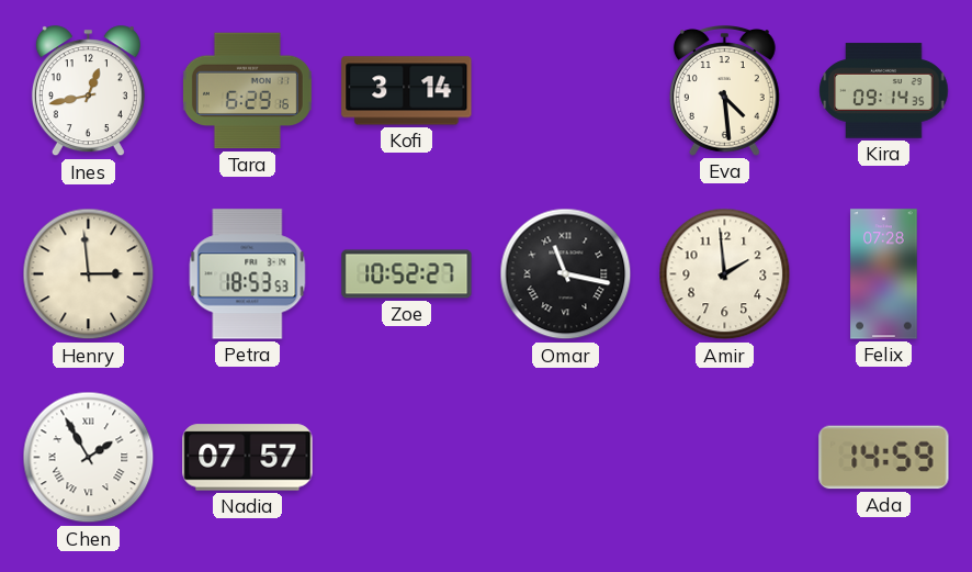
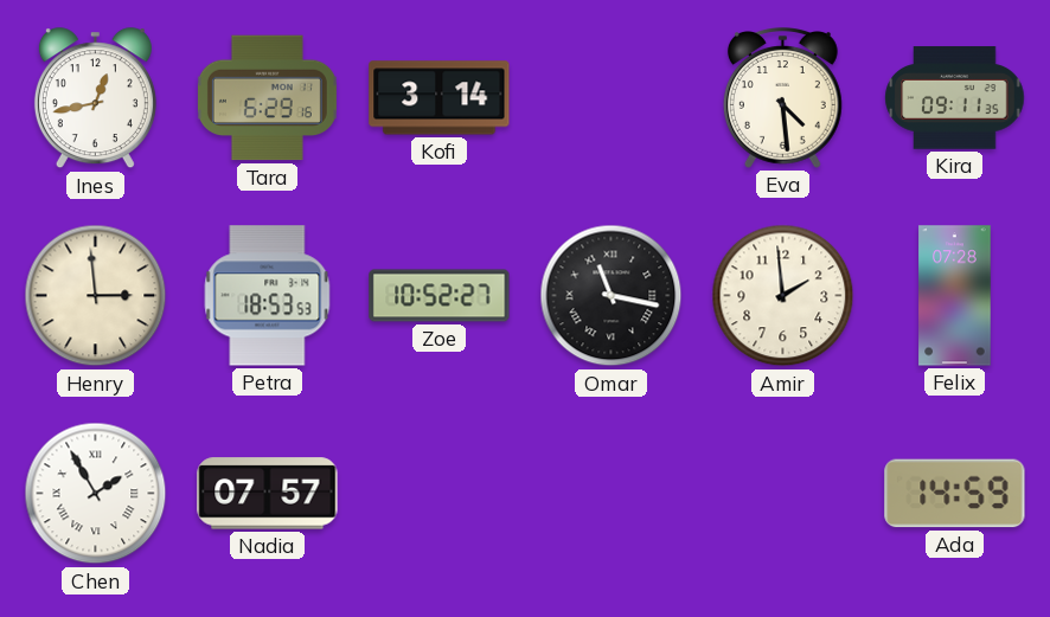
Kira: 09:14 -> 09:11
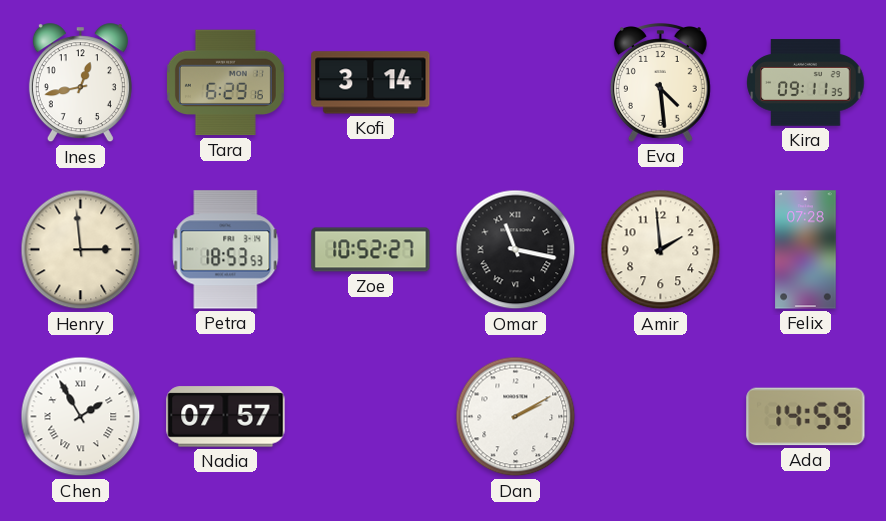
Dan: none -> 2:10
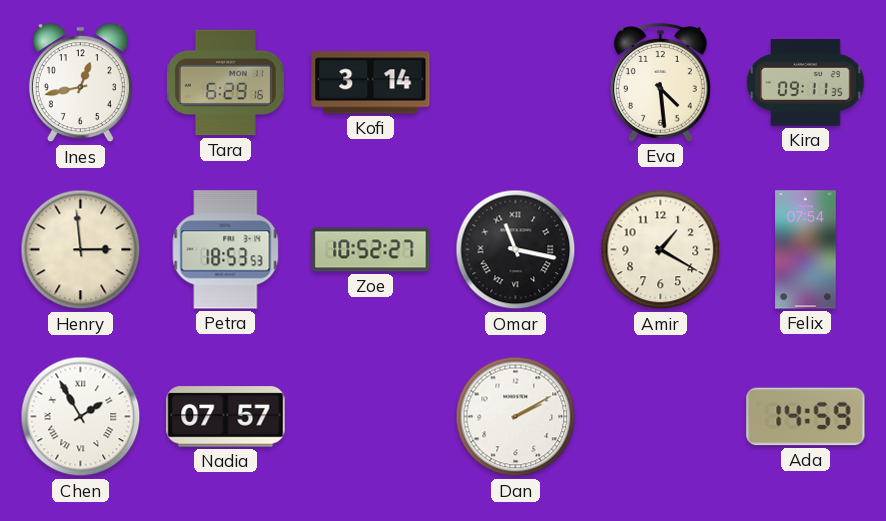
Amir: 1:59 -> 1:20
Felix: 07:28 -> 07:54
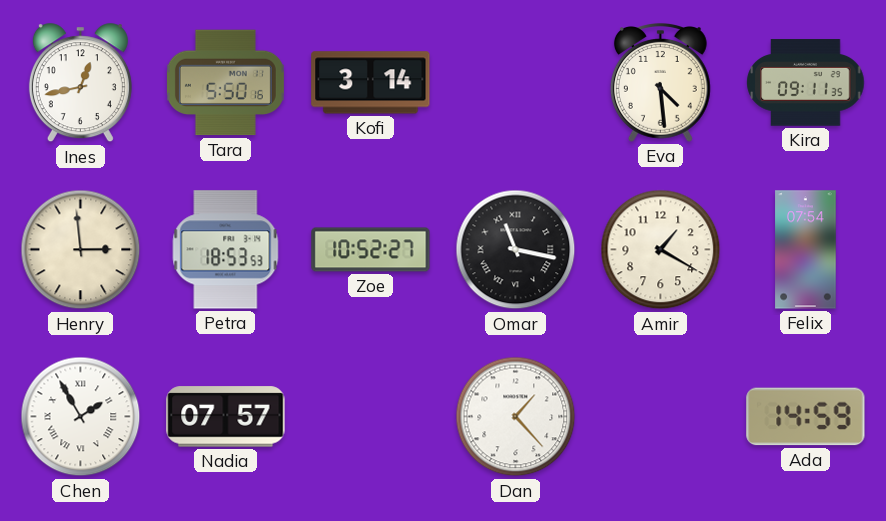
Tara: 6:29 -> 5:50
Dan: 2:10 -> 1:23
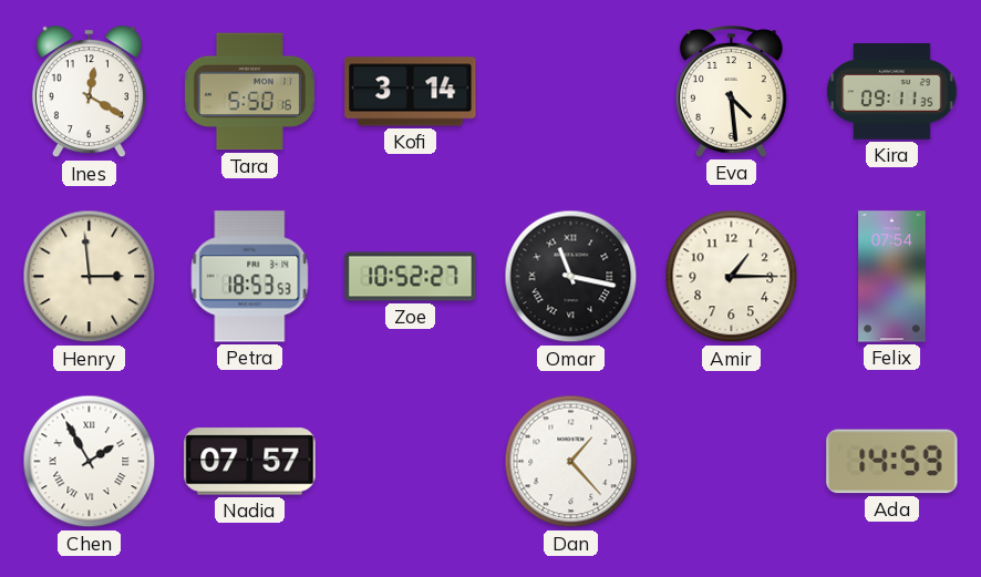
Ines: 12:43 -> 12:20
Amir: 1:20 -> 1:15
